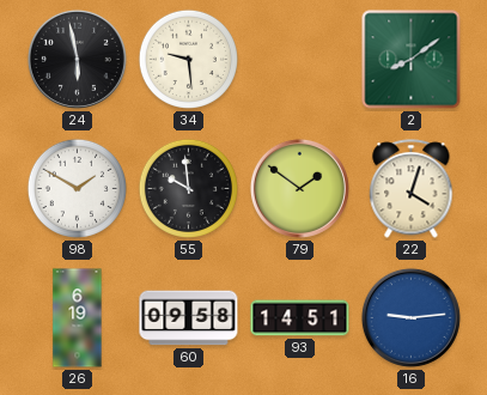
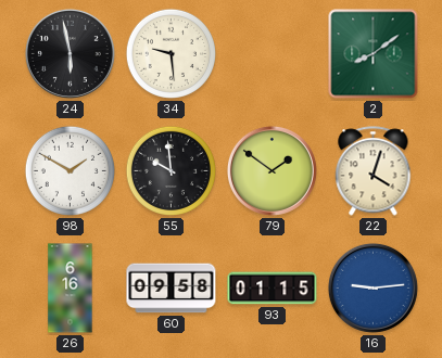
26: 6:19 -> 6:16
93: 14:51 -> 01:15
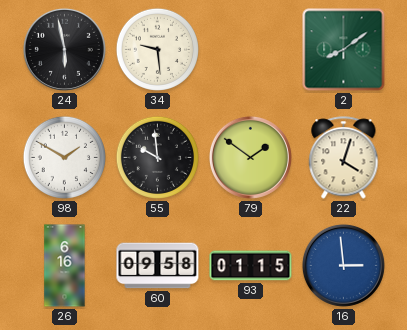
16: 9:14 -> 2:59
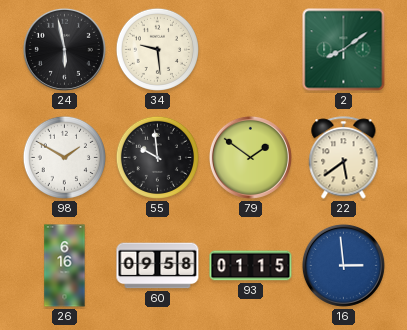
22: 4:03 -> 5:39
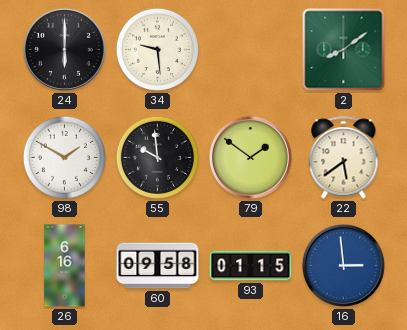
24: 5:58 -> 6:00
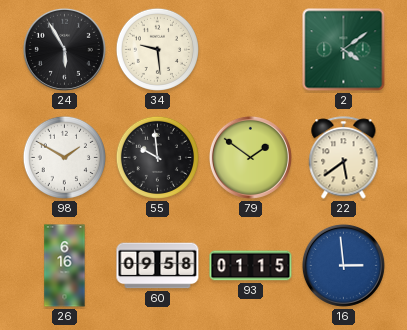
24: 6:00 -> 5:55
2: 8:09 -> 4:09
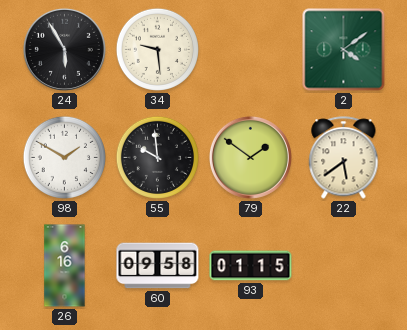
16: 2:59 -> none
